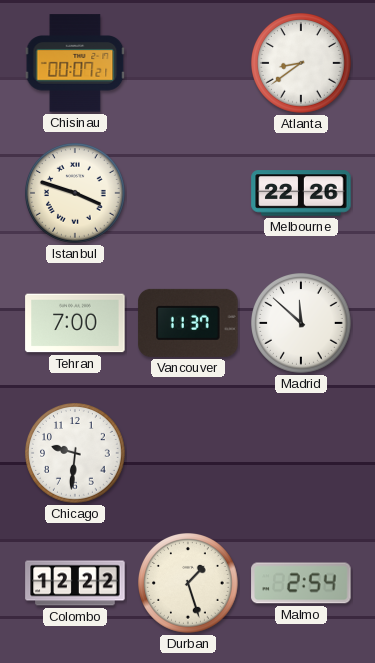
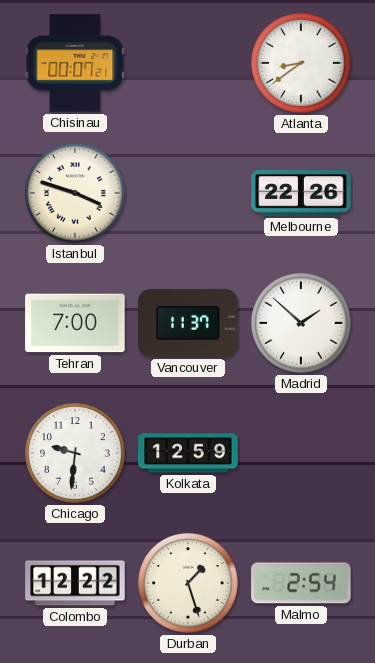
Madrid: 11:52 -> 1:52
Kolkata: none -> 12:59
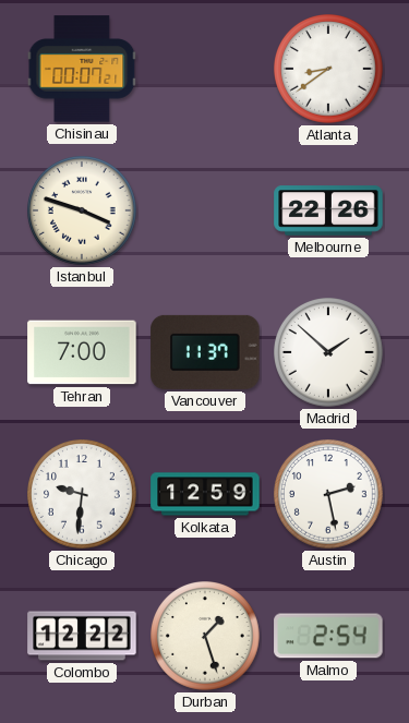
Austin: none -> 2:28
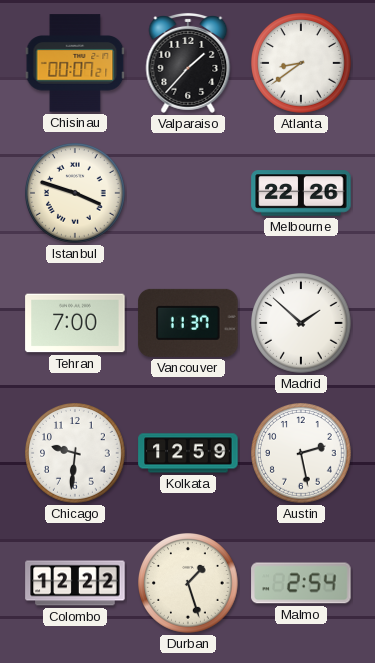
Valparaiso: none -> 1:37
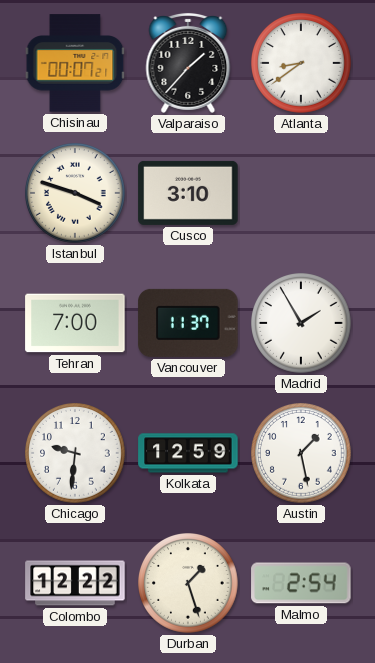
Cusco: none -> 3:10
Melbourne: 22:26 -> none
Madrid: 1:52 -> 1:55
Austin: 2:28 -> 1:28
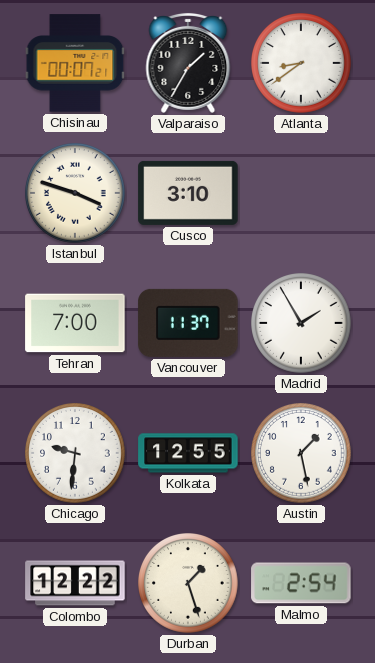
Valparaiso: 1:37 -> 1:35
Kolkata: 12:59 -> 12:55
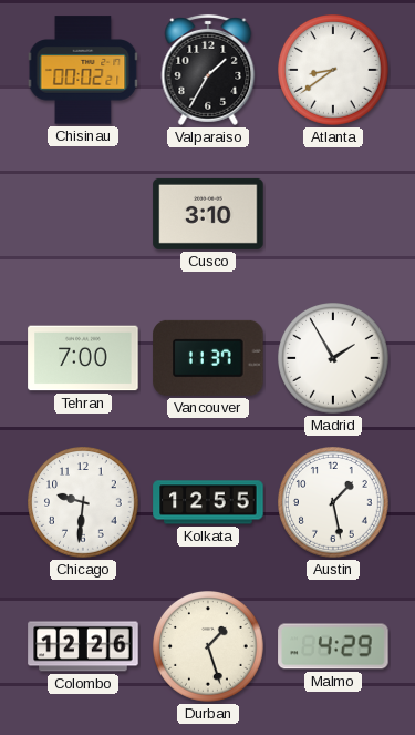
Chisinau: 00:07 -> 00:02
Istanbul: 3:48 -> none
Colombo: 12:22 -> 12:26
Malmo: 2:54 -> 4:29
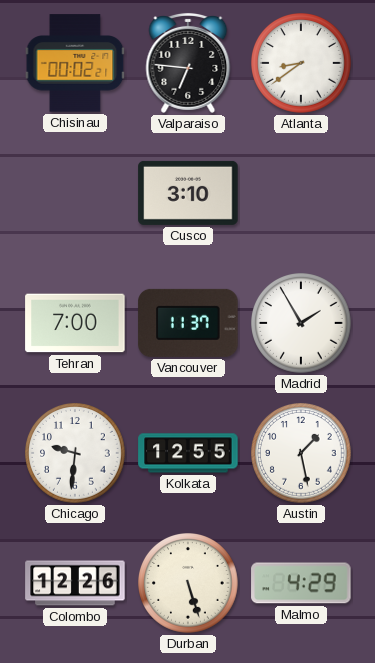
Valparaiso: 1:35 -> 6:46
Durban: 1:27 -> 5:27
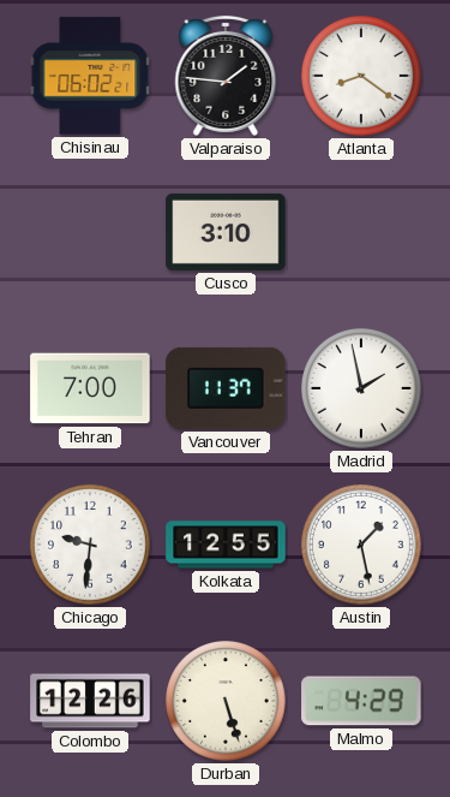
Chisinau: 00:02 -> 06:02
Valparaiso: 6:46 -> 1:46
Atlanta: 8:39 -> 8:21
Madrid: 1:55 -> 1:58
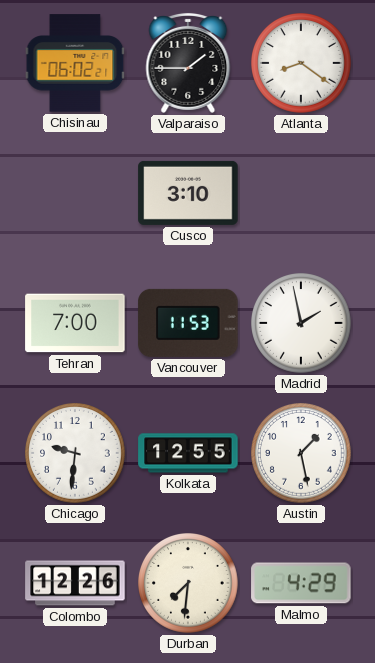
Valparaiso: 1:46 -> 1:45
Vancouver: 11:37 -> 11:53
Durban: 5:27 -> 7:31
